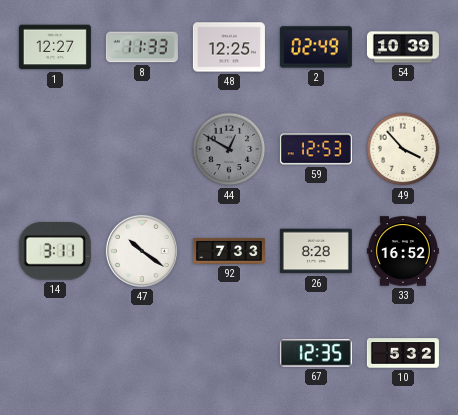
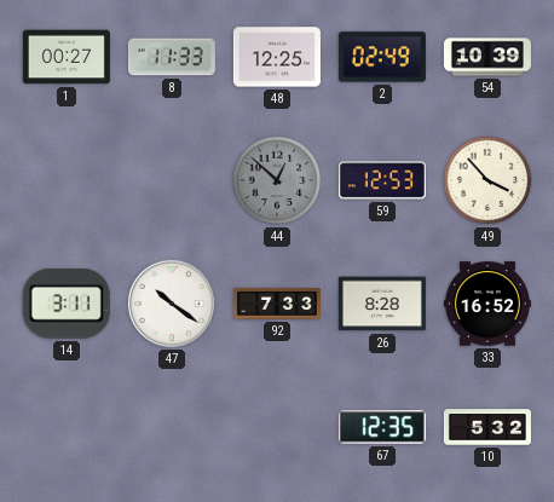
1: 12:27 -> 00:27
44: 12:50 -> 12:52
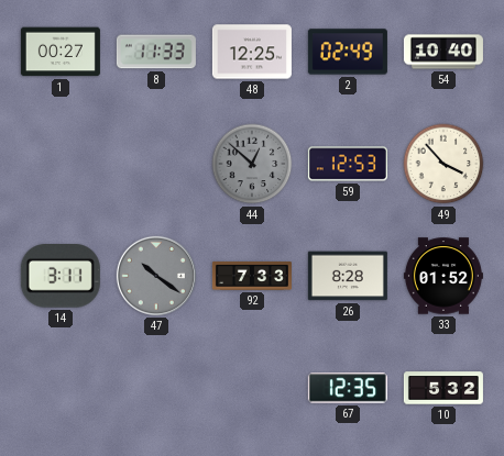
54: 10:39 -> 10:40
47 dial: white -> grey
33: 16:52 -> 01:52
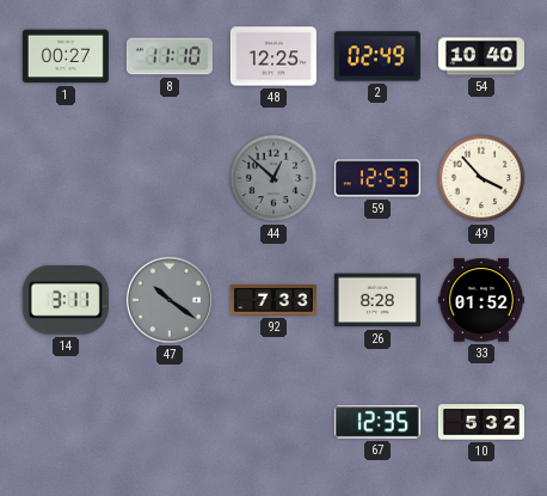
8: 11:33 -> 11:10
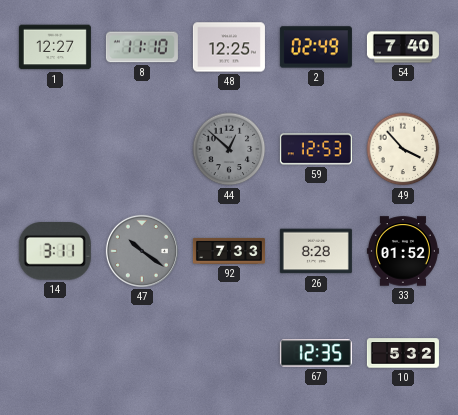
1: 00:27 -> 12:27
54: 10:40 -> 7:40
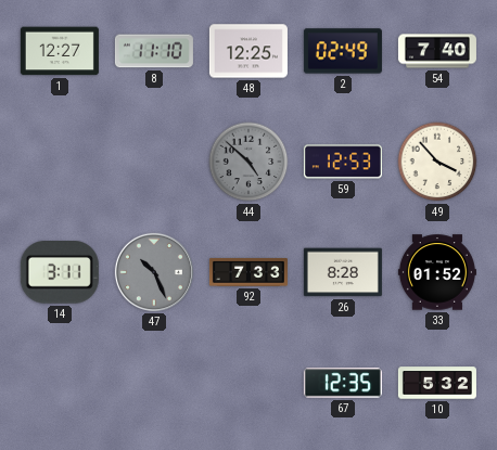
44: 12:52 -> 4:52
47: 10:21 -> 10:26
